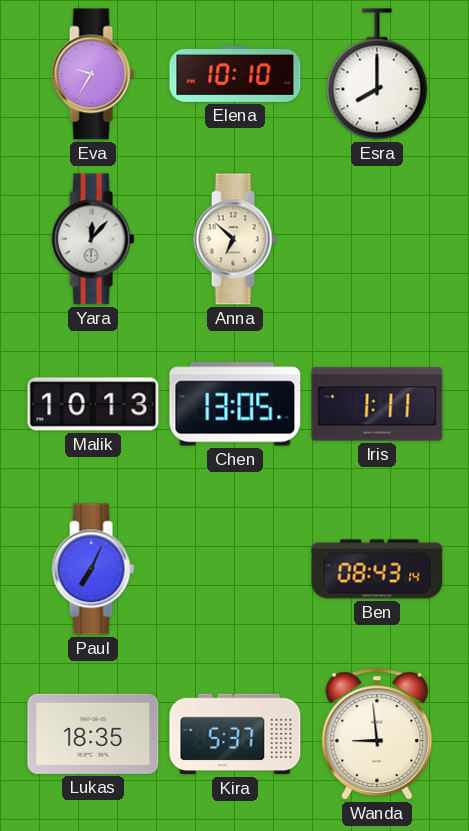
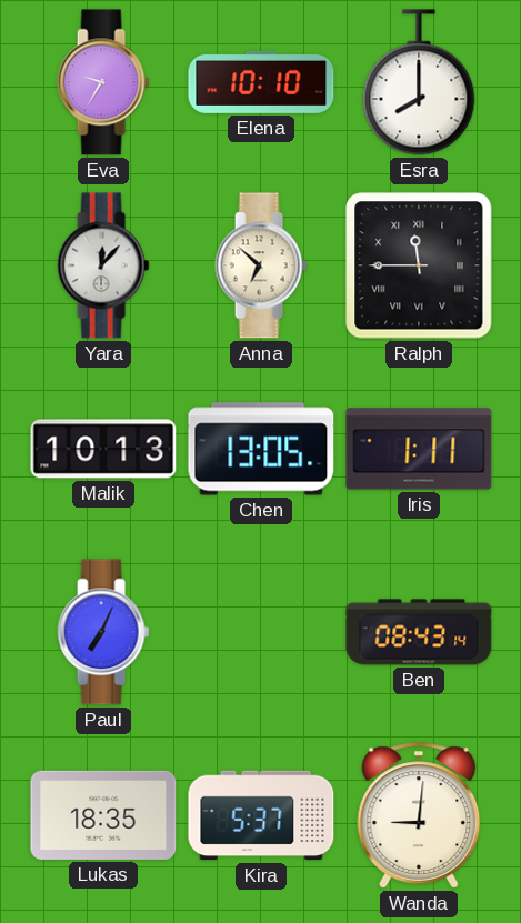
Ralph: none -> 11:45
Wanda: 8:59 -> 9:01
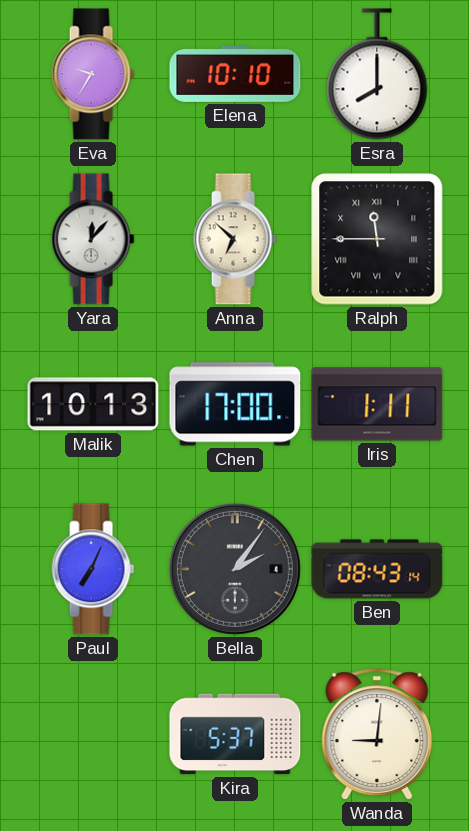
Chen: 13:05 -> 17:00
Bella: none -> 2:06
Lukas: 18:35 -> none
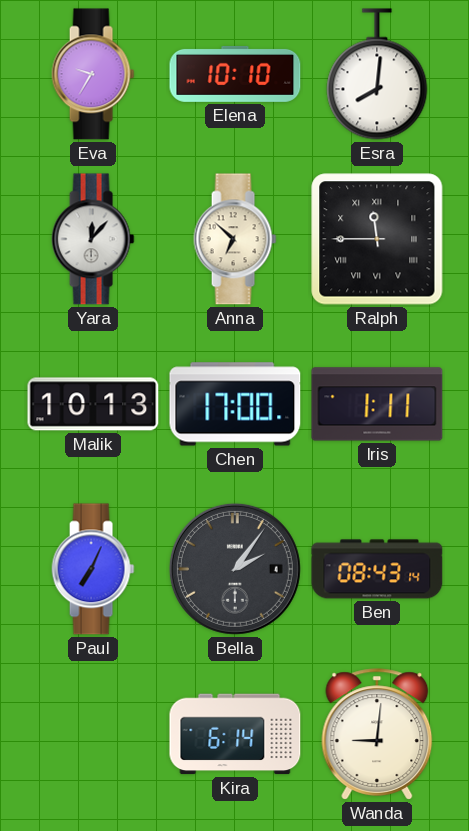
Esra: 8:00 -> 8:01
Kira: 5:37 -> 6:14
